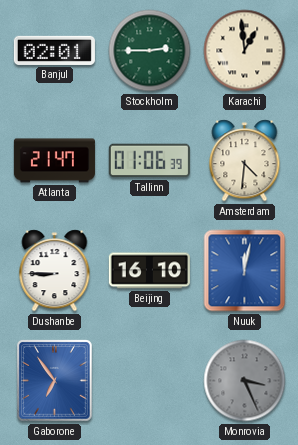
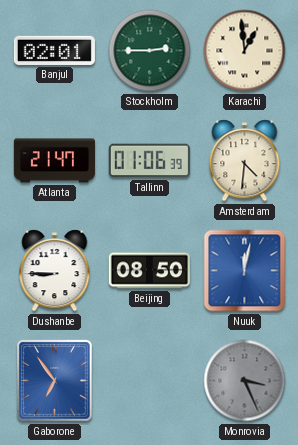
Beijing: 16:10 -> 08:50
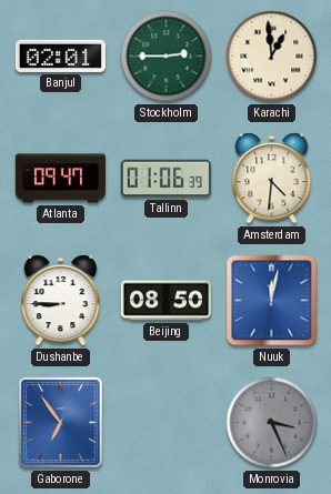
Atlanta: 21:47 -> 09:47
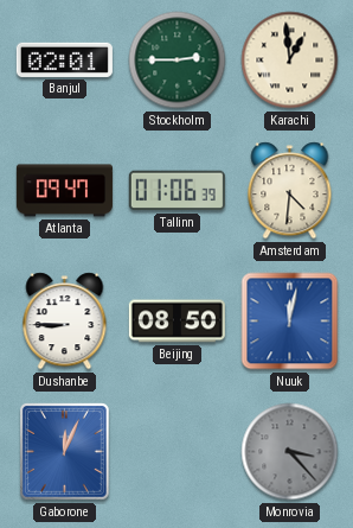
Gaborone: 6:54 -> 12:04
Monrovia: 3:26 -> 3:23
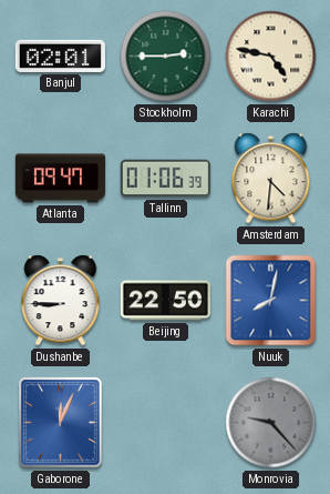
Karachi: 12:59 -> 4:47
Beijing: 08:50 -> 22:50
Nuuk: 12:02 -> 8:02
Monrovia: 3:23 -> 9:23
